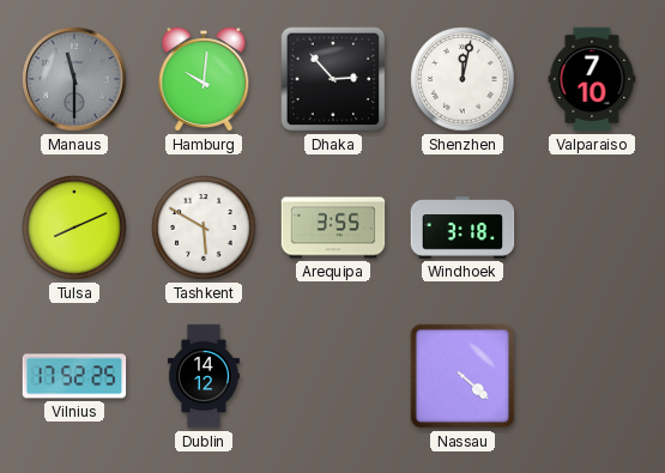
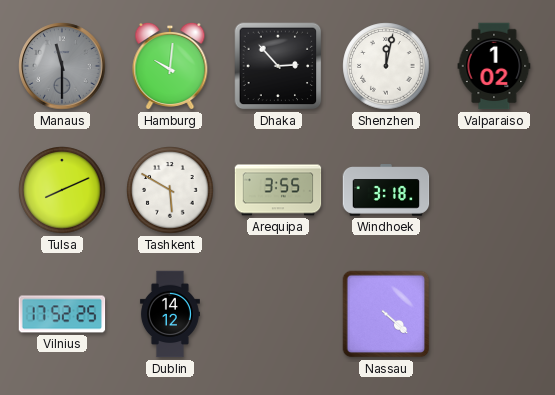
Valparaiso: 7:10 -> 1:02
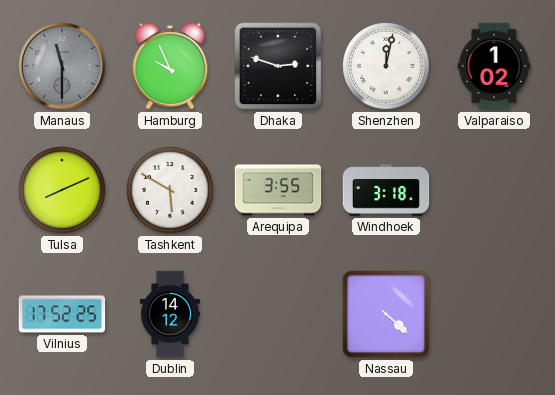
Hamburg: 10:01 -> 9:56
Dhaka: 2:53 -> 2:48
